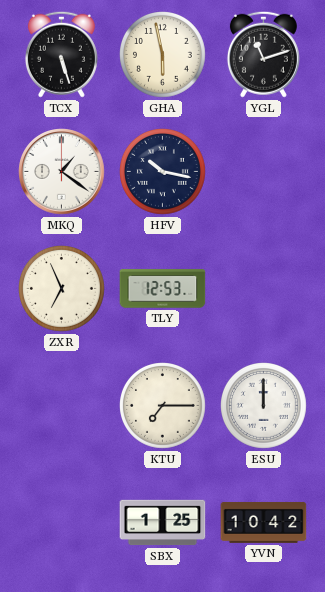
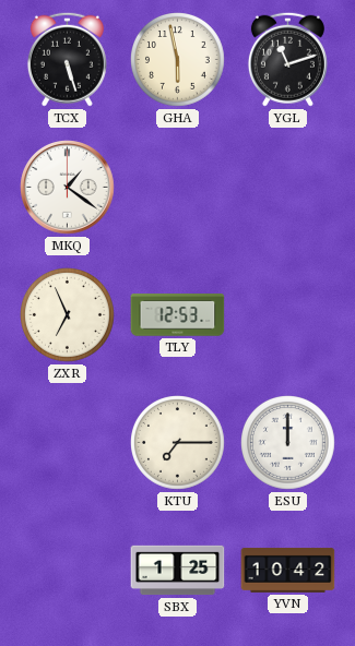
HFV: 10:17 -> none
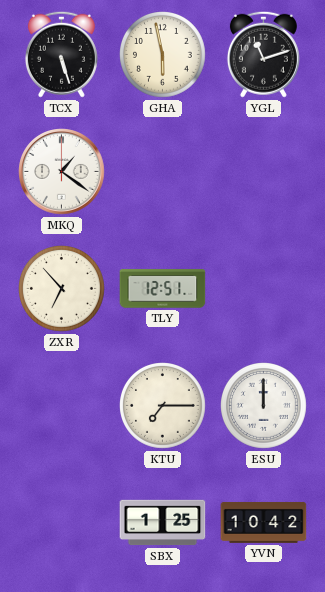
ZXR: 6:56 -> 6:53
TLY: 12:53 -> 12:51
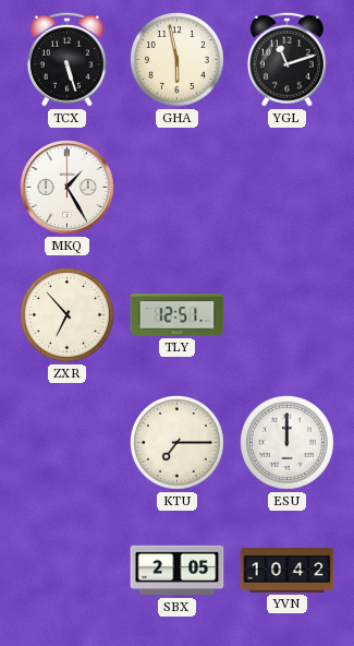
MKQ: 1:21 -> 1:25
SBX: 1:25 -> 2:05
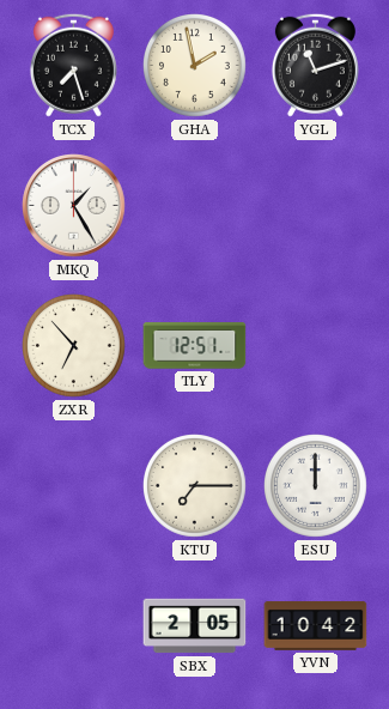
TCX: 5:27 -> 7:27
GHA: 5:58 -> 1:58
